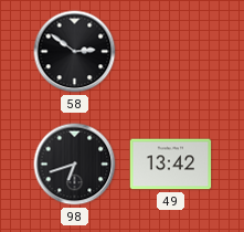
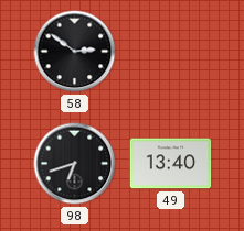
49: 13:42 -> 13:40
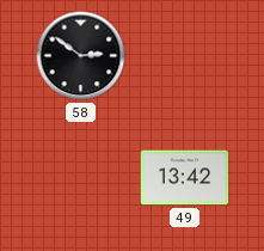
98: 6:42 -> none
49: 13:40 -> 13:42
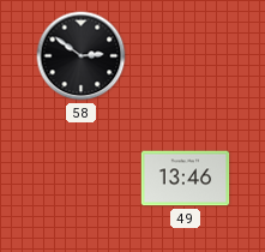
49: 13:42 -> 13:46
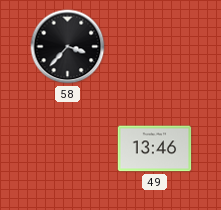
58: 2:51 -> 3:37
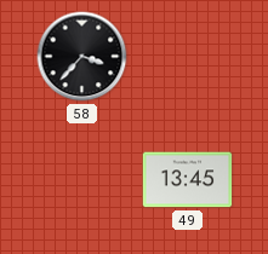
49: 13:46 -> 13:45
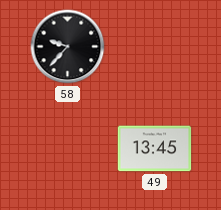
58: 3:37 -> 9:37
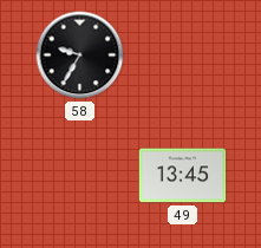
58: 9:37 -> 9:35
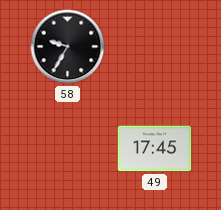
49: 13:45 -> 17:45
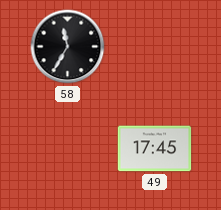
58: 9:35 -> 11:35
